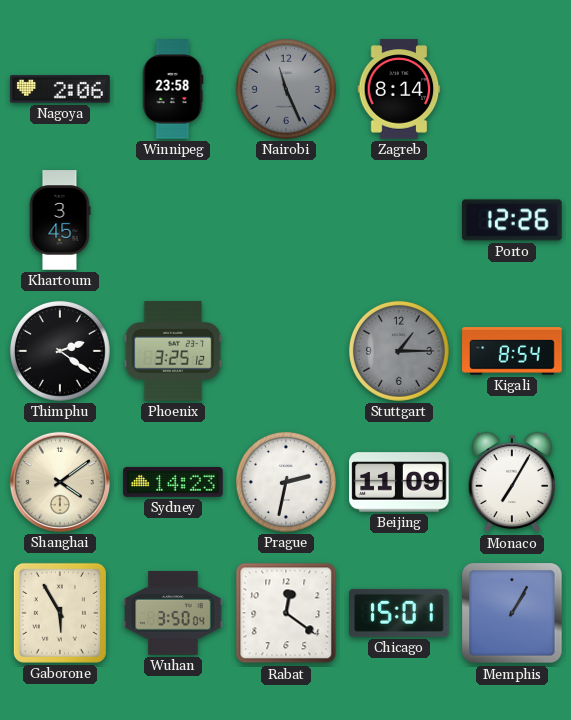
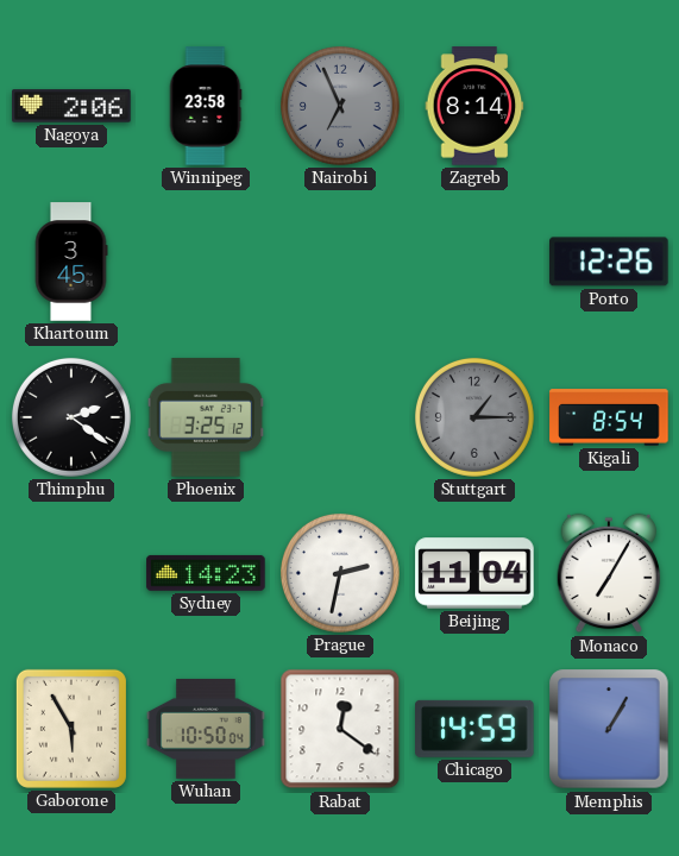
Nairobi: 11:26 -> 6:56
Shanghai: 4:09 -> none
Beijing: 11:09 -> 11:04
Wuhan: 3:50 -> 10:50
Chicago: 15:01 -> 14:59
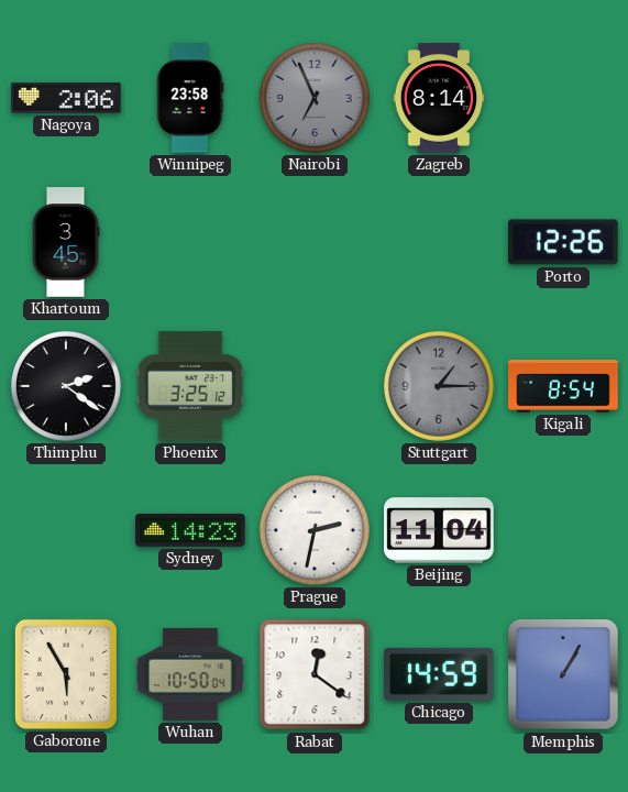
Monaco: 7:05 -> none
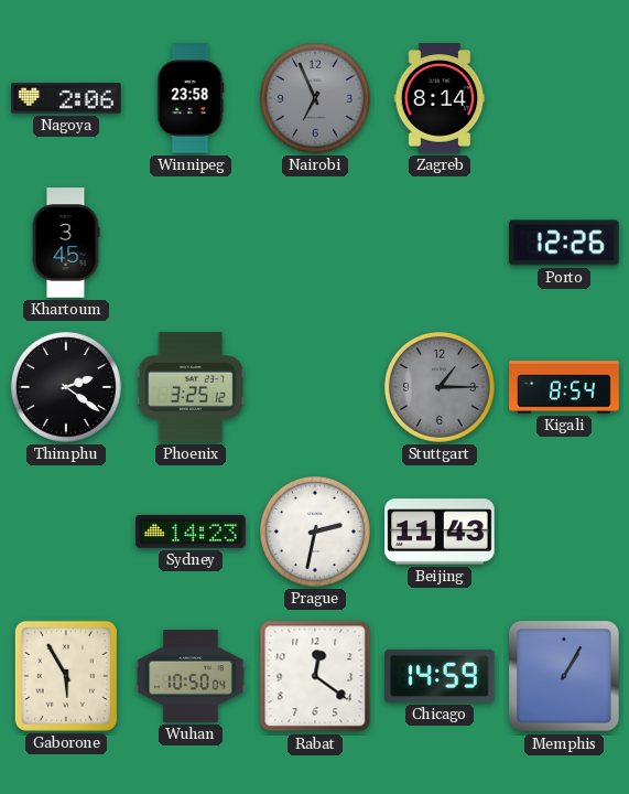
Beijing: 11:04 -> 11:43
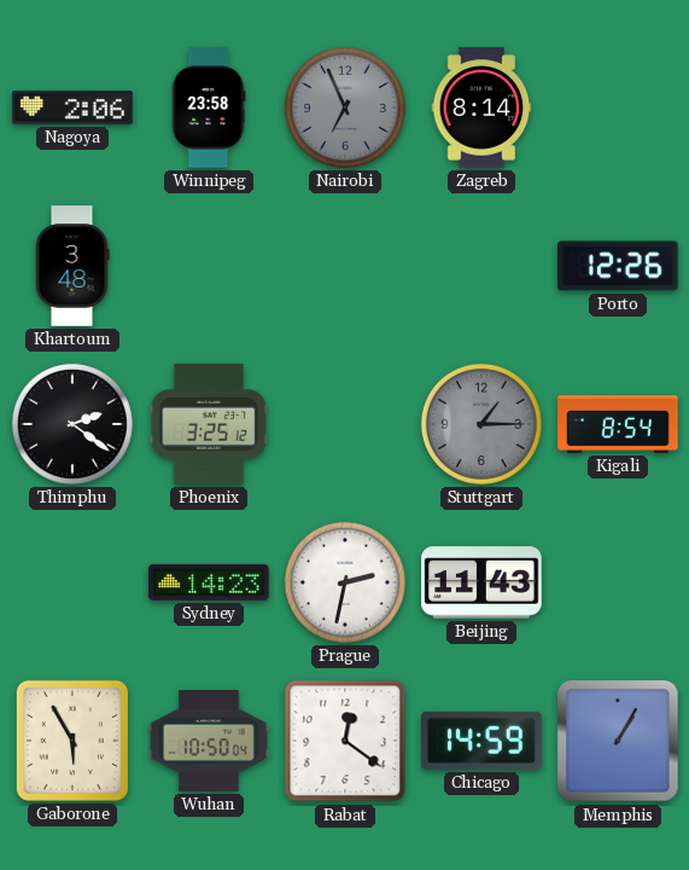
Khartoum: 3:45 -> 3:48
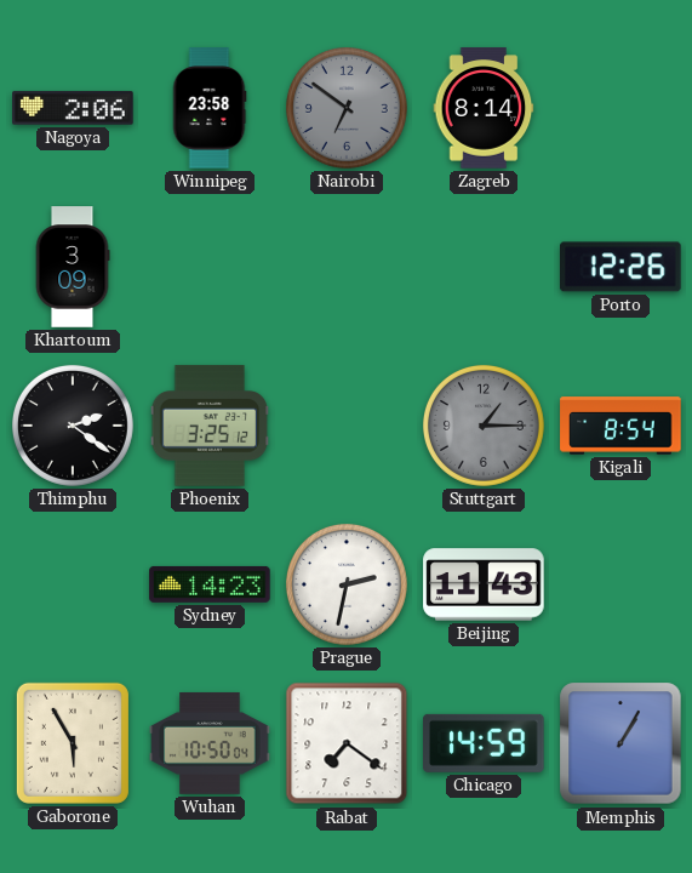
Nairobi: 6:56 -> 6:51
Khartoum: 3:48 -> 3:09
Rabat: 12:21 -> 7:21
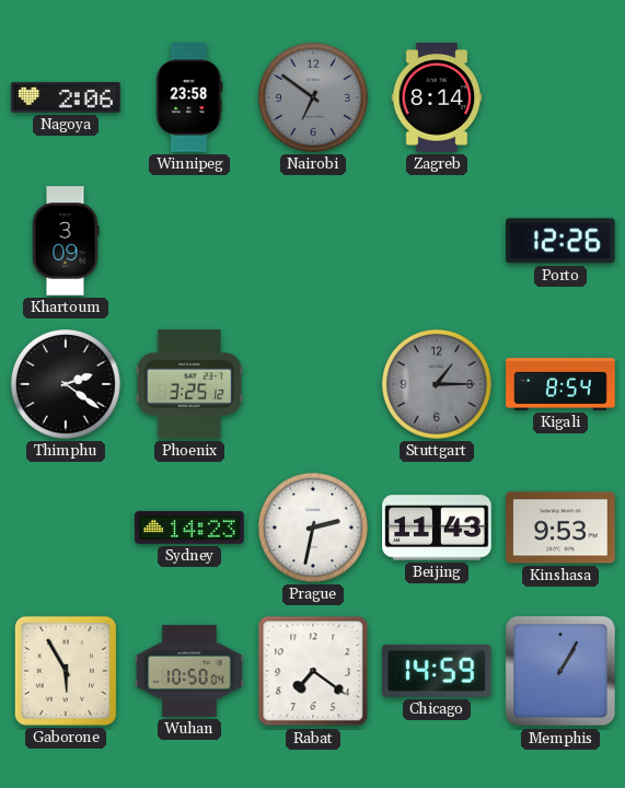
Kinshasa: none -> 9:53
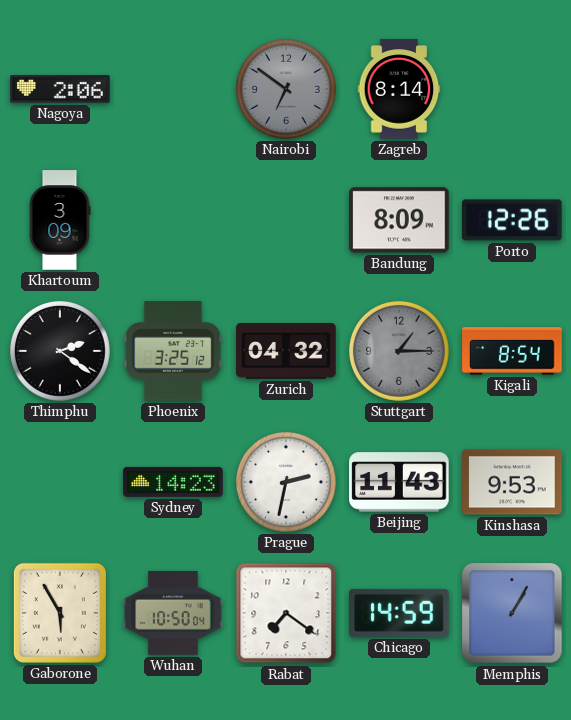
Winnipeg: 23:58 -> none
Bandung: none -> 8:09
Zurich: none -> 04:32
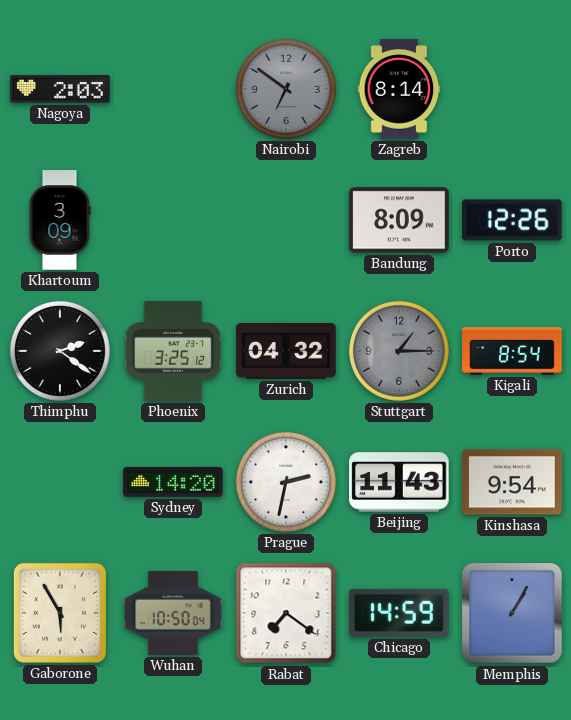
Nagoya: 2:06 -> 2:03
Sydney: 14:23 -> 14:20
Kinshasa: 9:53 -> 9:54
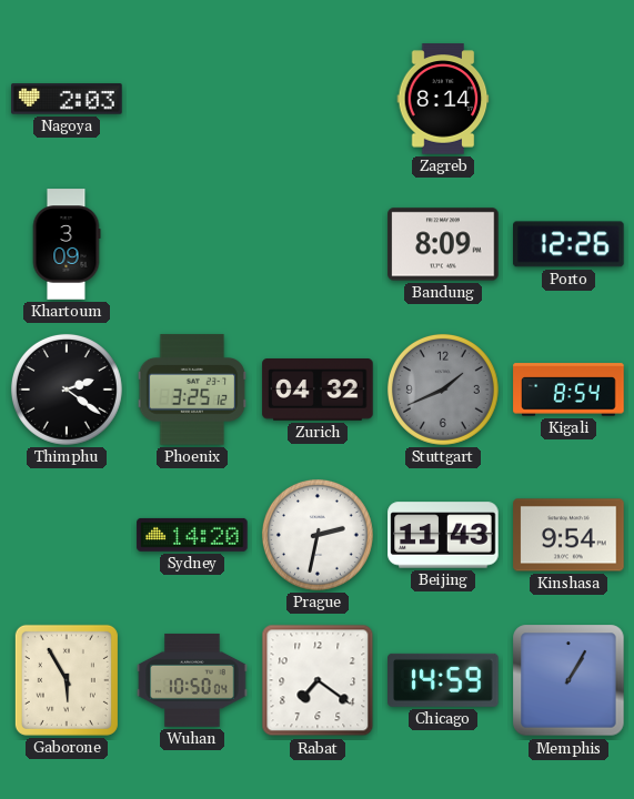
Nairobi: 6:51 -> none
Stuttgart: 1:15 -> 1:41
